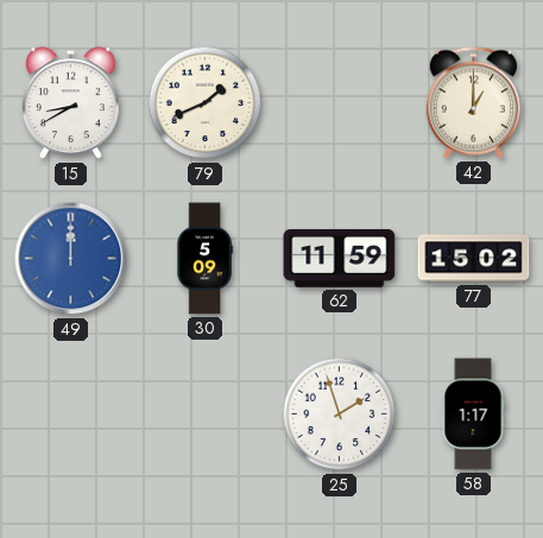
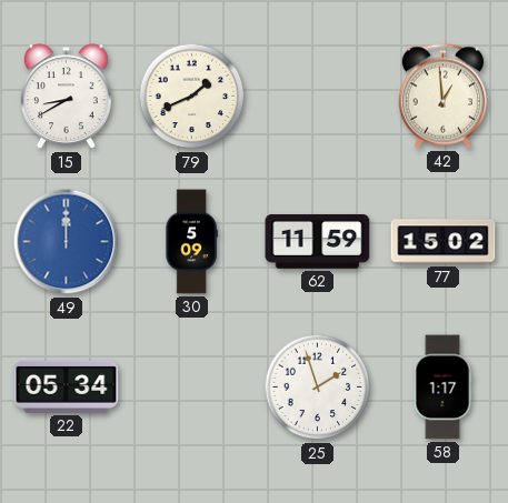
42: 1:00 -> 12:59
22: none -> 05:34
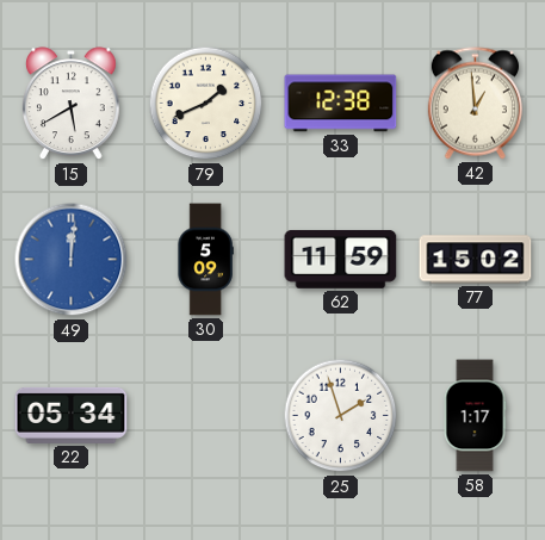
15: 8:40 -> 5:40
33: none -> 12:38
49: 12:00 -> 12:01
